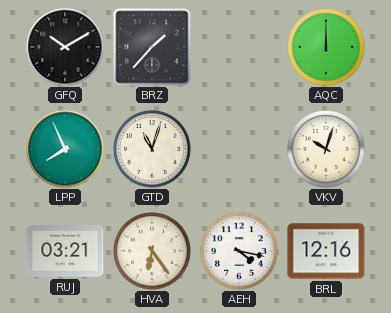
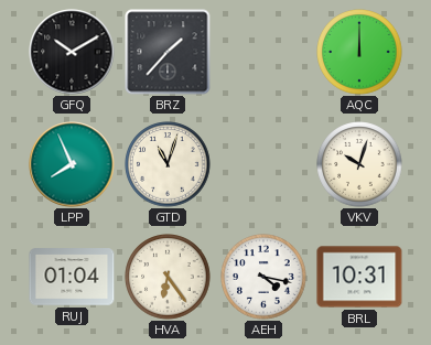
RUJ: 03:21 -> 01:04
BRL: 12:16 -> 10:31
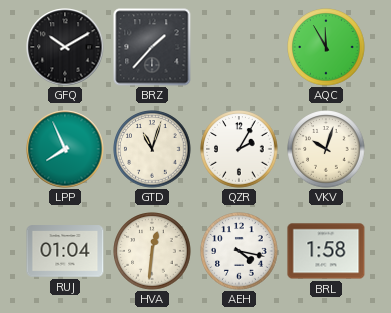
AQC: 12:00 -> 11:55
QZR: none -> 2:05
HVA: 6:24 -> 12:31
BRL: 10:31 -> 1:58
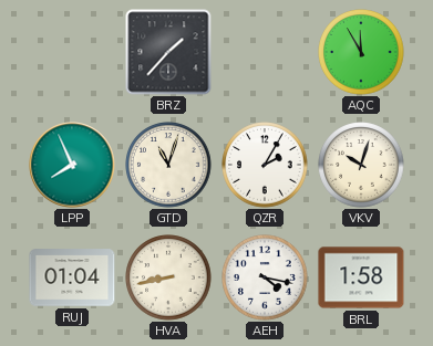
GFQ: 10:10 -> none
HVA: 12:31 -> 8:43
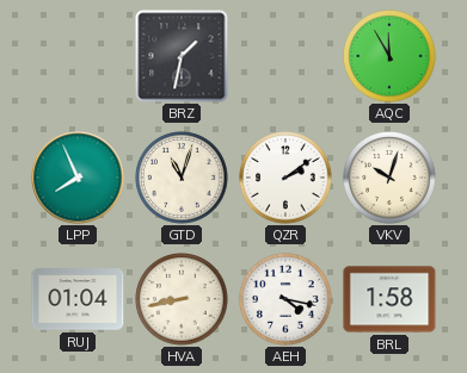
BRZ: 1:37 -> 1:32
QZR: 2:05 -> 2:09
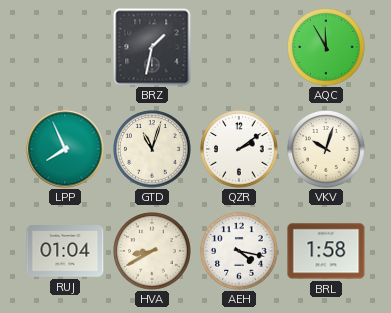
HVA: 8:43 -> 8:40
